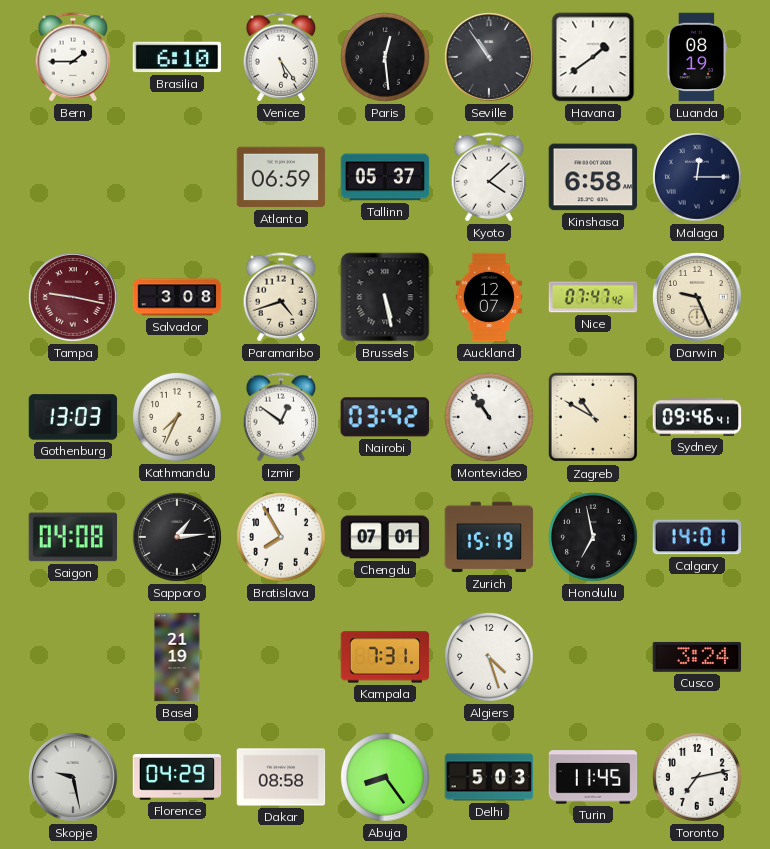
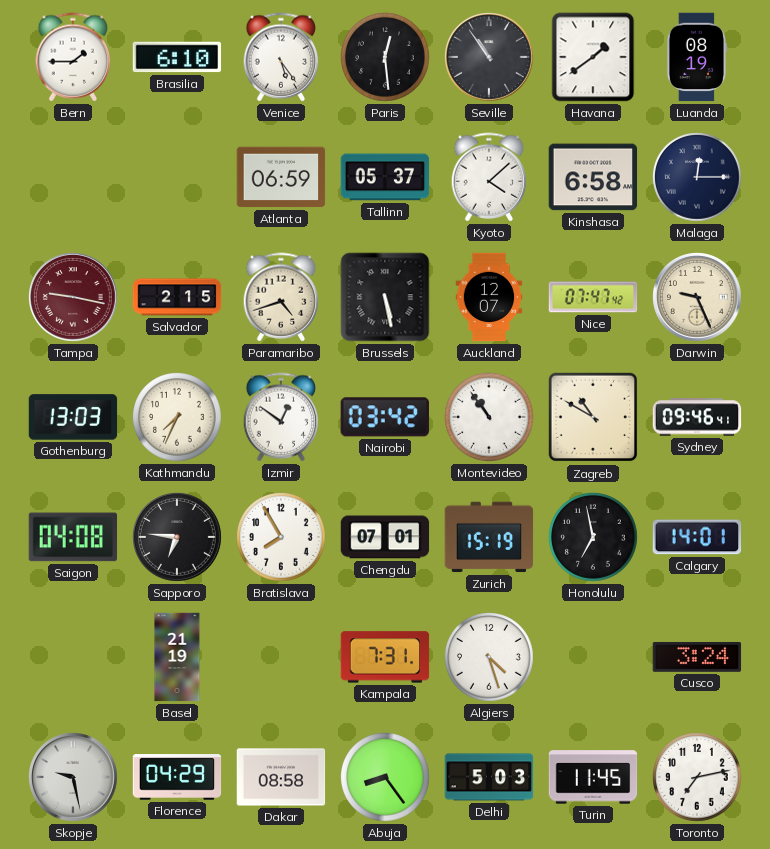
Salvador: 3:08 -> 2:15
Sapporo: 1:14 -> 6:46
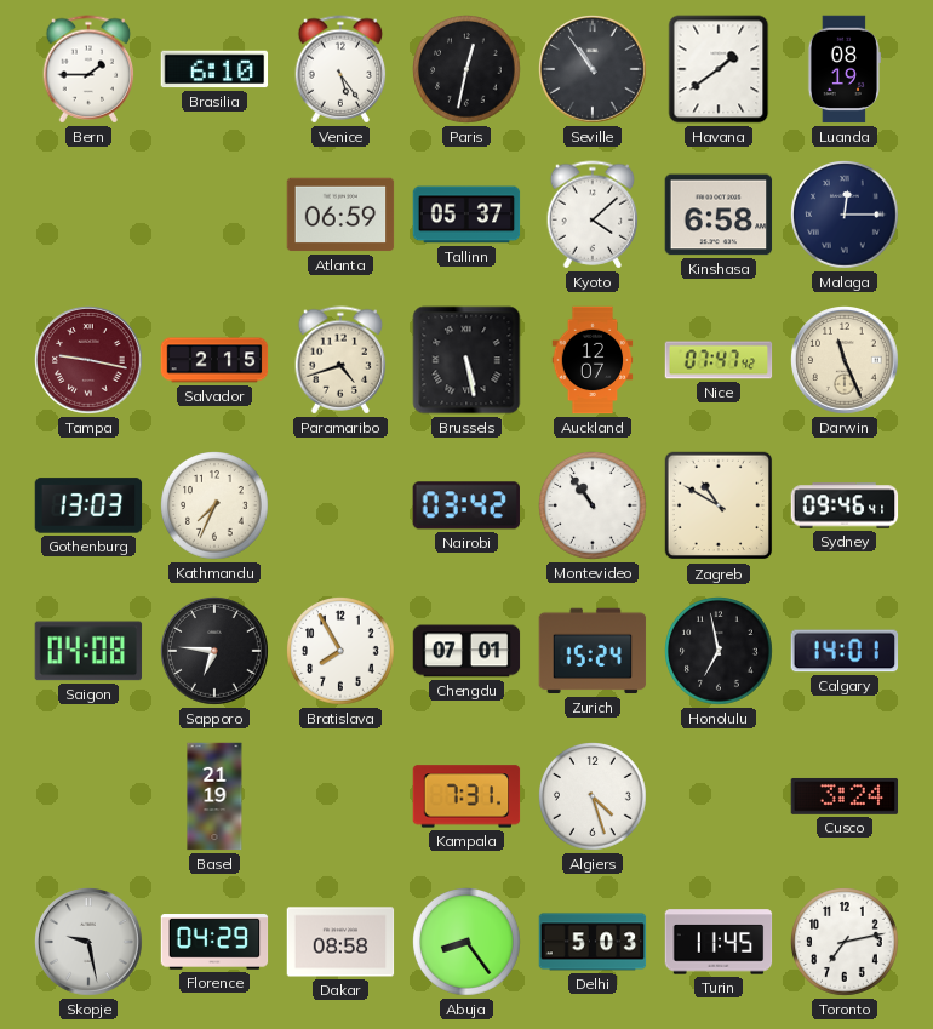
Paris: 12:29 -> 12:32
Darwin: 9:26 -> 11:26
Izmir: 12:51 -> none
Zurich: 15:19 -> 15:24
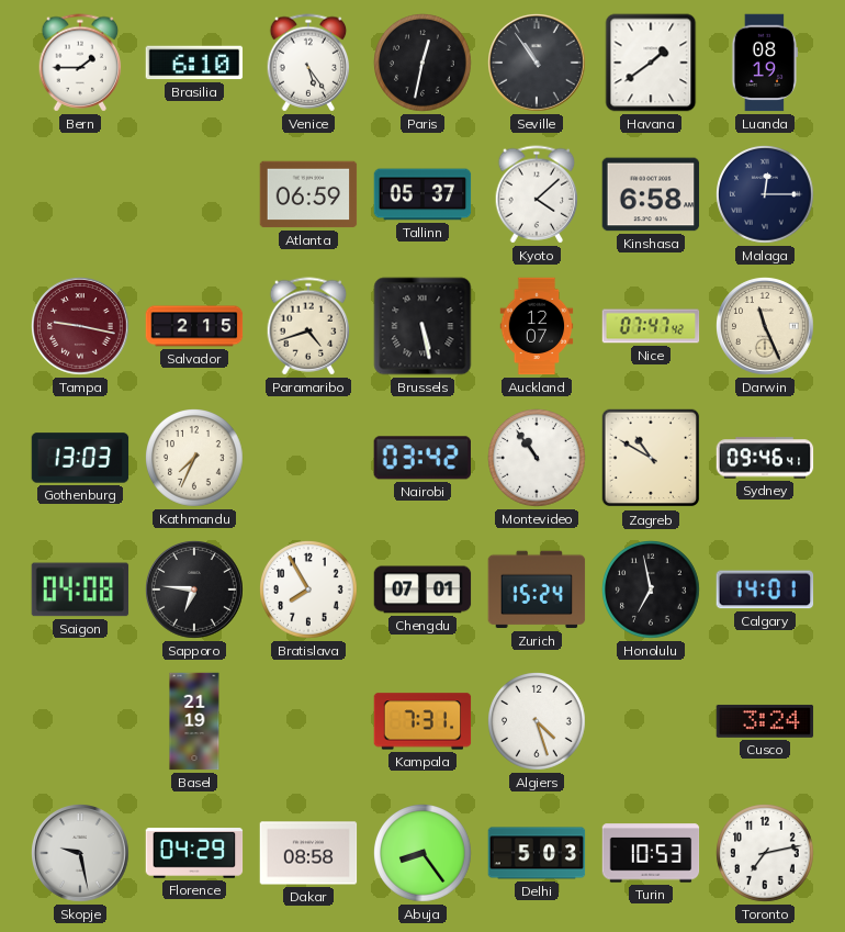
Turin: 11:45 -> 10:53
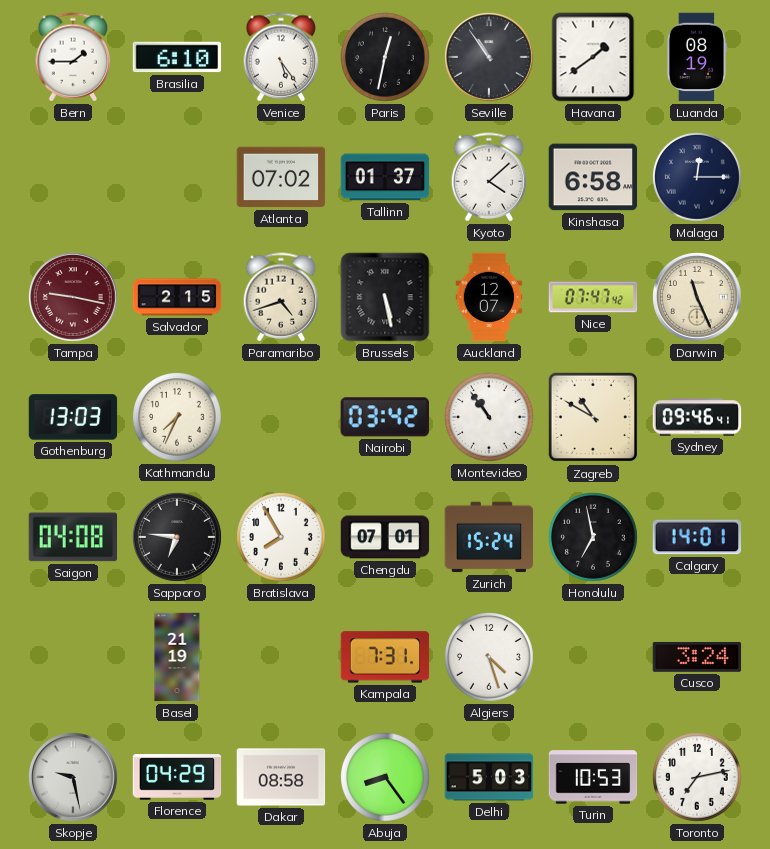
Atlanta: 06:59 -> 07:02
Tallinn: 05:37 -> 01:37
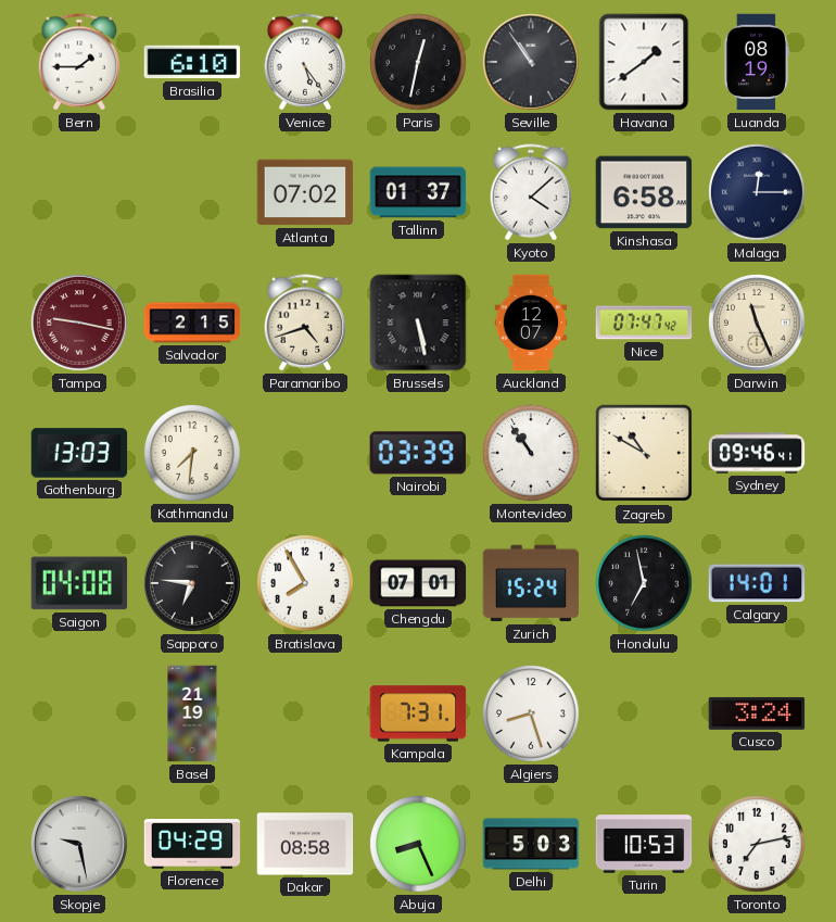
Kathmandu: 7:34 -> 7:31
Nairobi: 03:42 -> 03:39
Algiers: 4:27 -> 8:27
Abuja: 8:24 -> 8:26
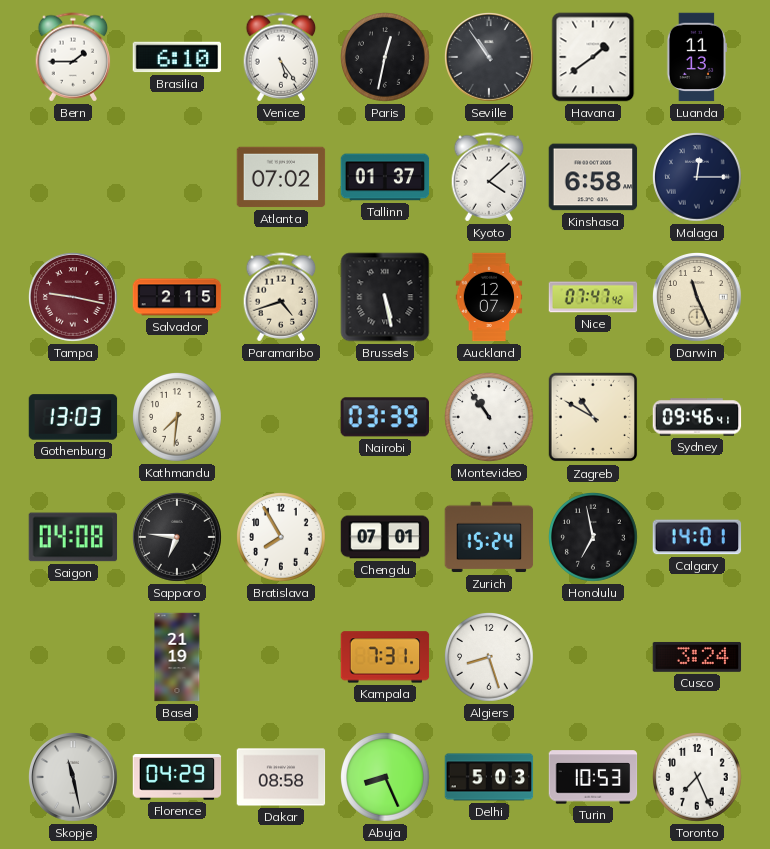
Luanda: 08:19 -> 11:13
Skopje: 9:28 -> 11:28
Toronto: 7:13 -> 7:26
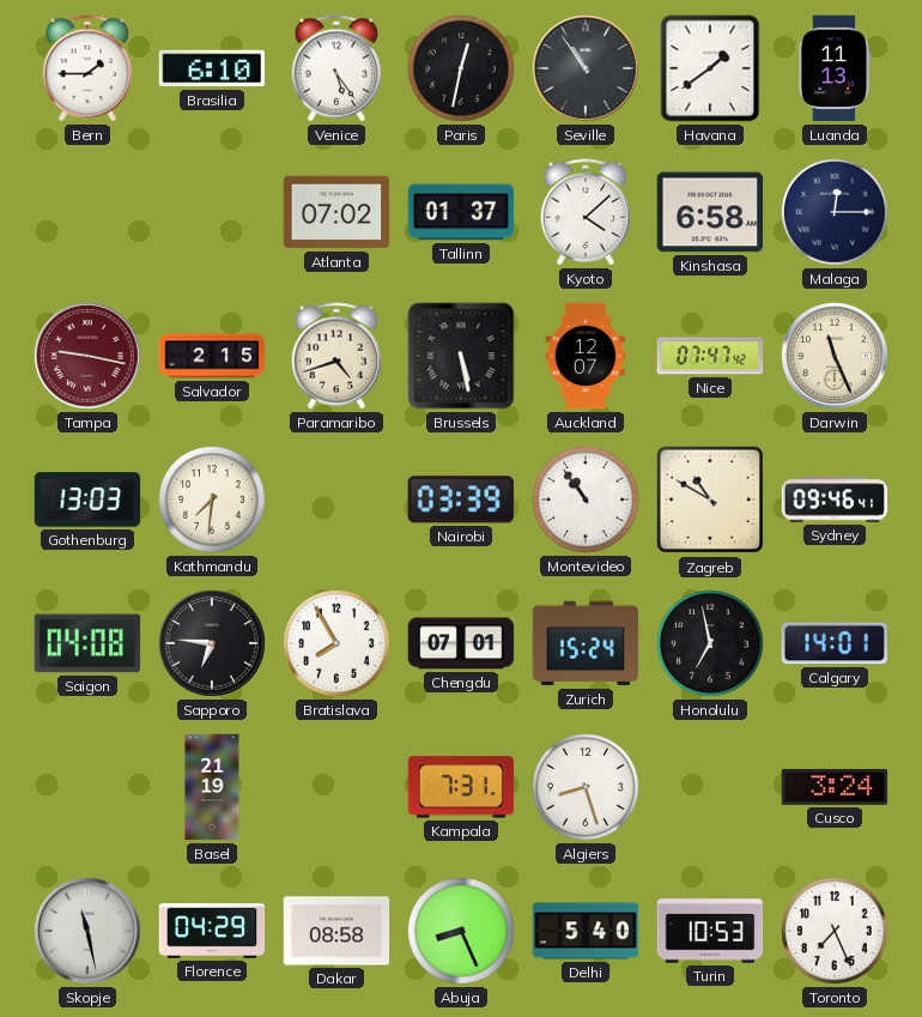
Delhi: 5:03 -> 5:40
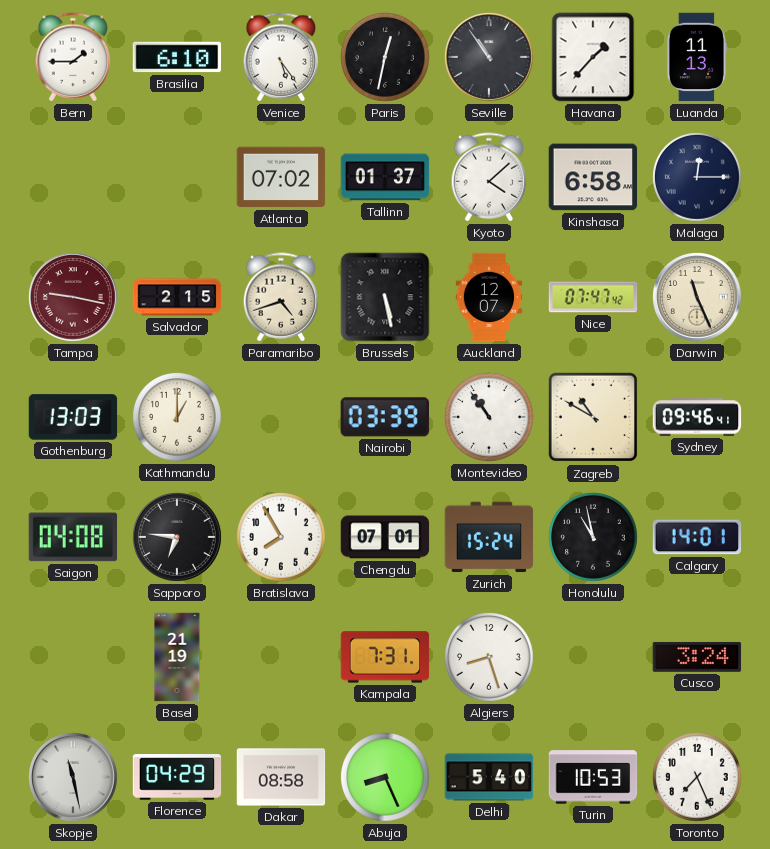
Havana: 1:39 -> 1:37
Kathmandu: 7:31 -> 1:00
Honolulu: 6:58 -> 10:58
